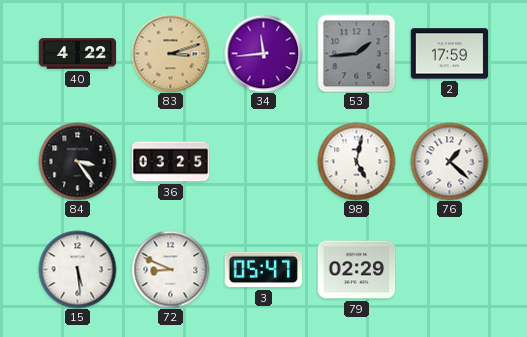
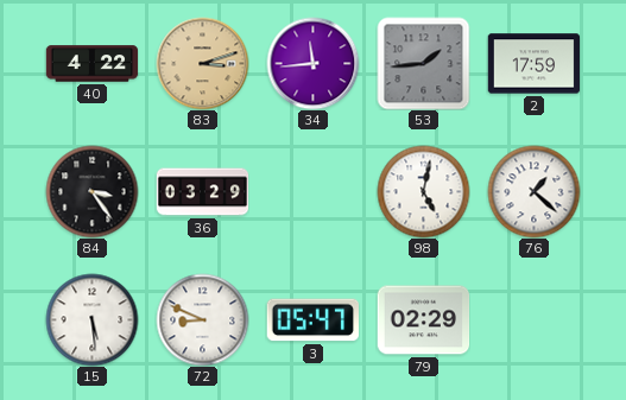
36: 03:25 -> 03:29
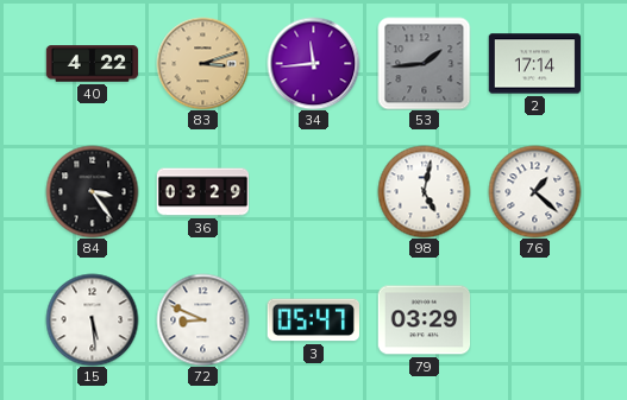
2: 17:59 -> 17:14
79: 02:29 -> 03:29
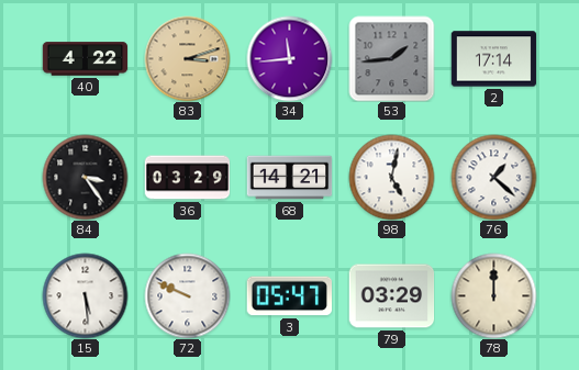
68: none -> 14:21
72: 8:49 -> 9:49
78: none -> 12:00
